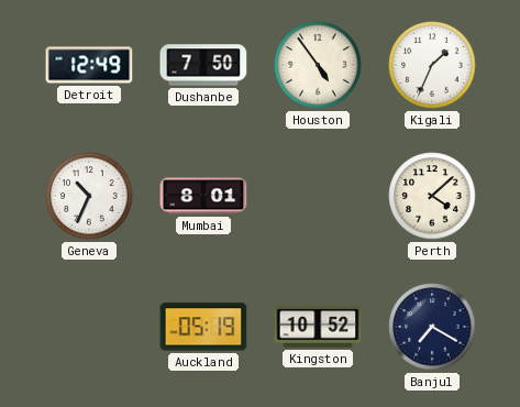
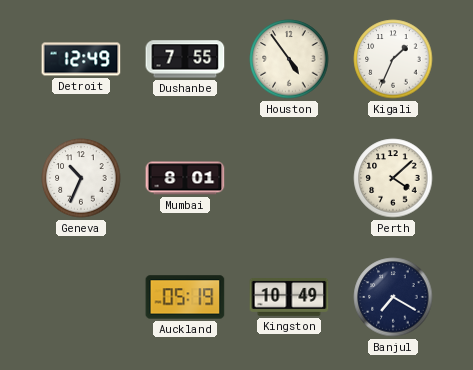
Dushanbe: 7:50 -> 7:55
Kingston: 10:52 -> 10:49
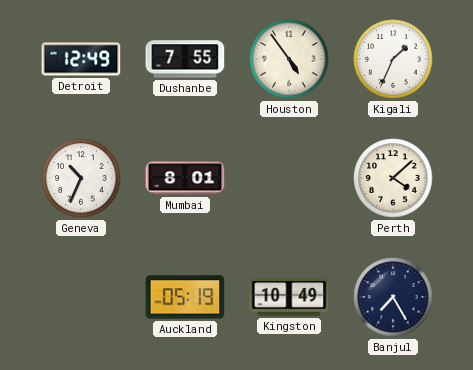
Banjul: 7:20 -> 7:25
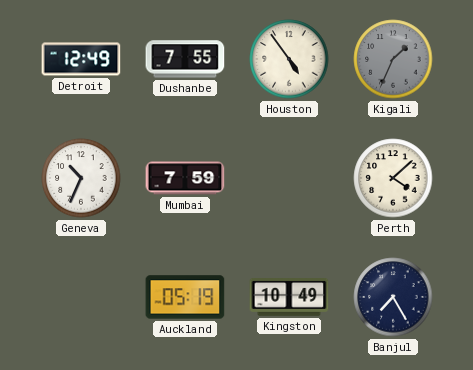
Kigali dial: white -> grey
Mumbai: 8:01 -> 7:59
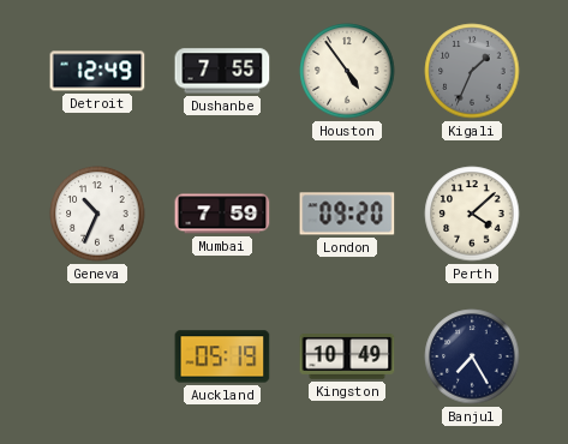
London: none -> 09:20
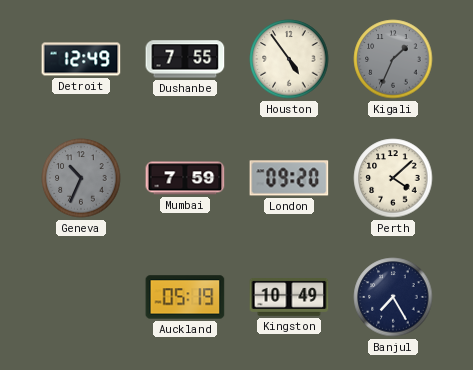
Geneva dial: white -> grey
